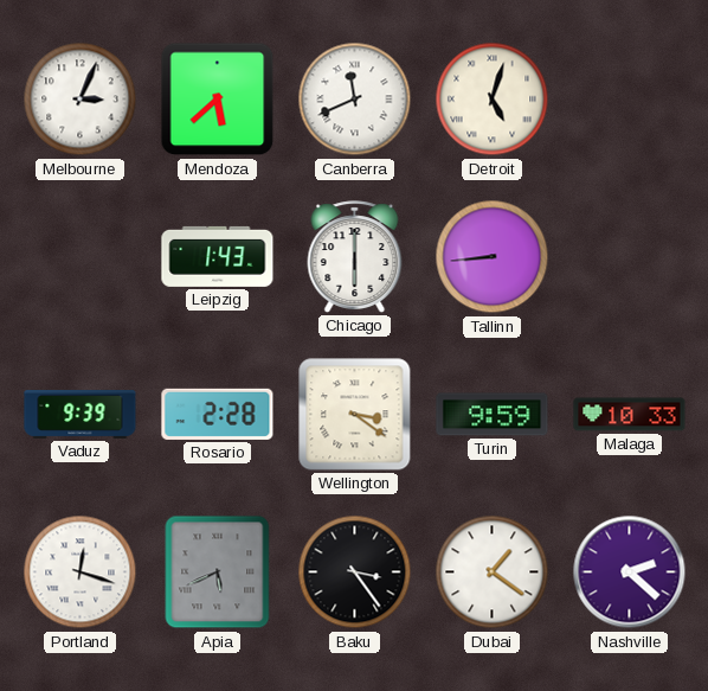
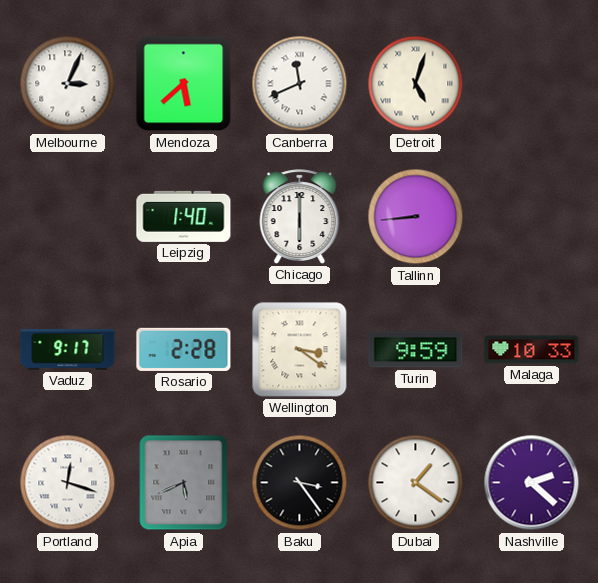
Leipzig: 1:43 -> 1:40
Vaduz: 9:39 -> 9:17
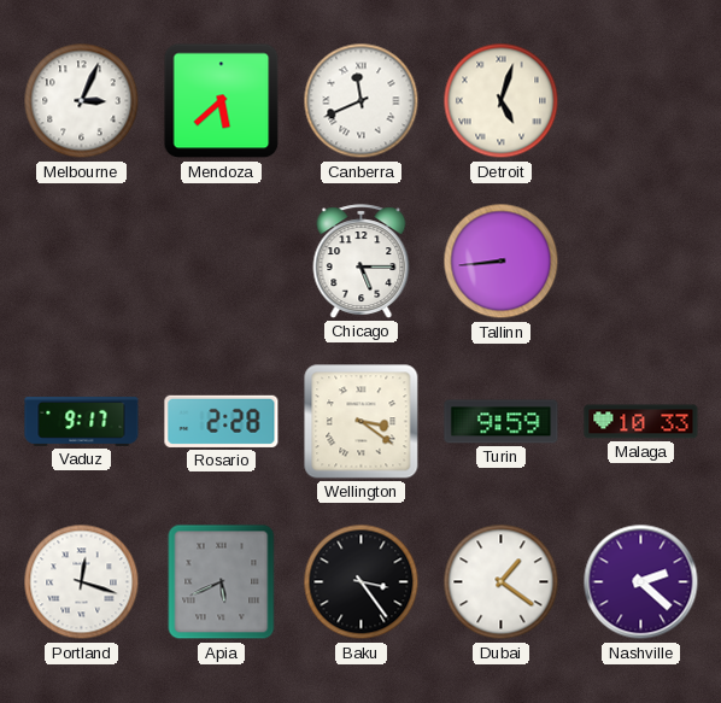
Leipzig: 1:40 -> none
Chicago: 6:00 -> 5:15
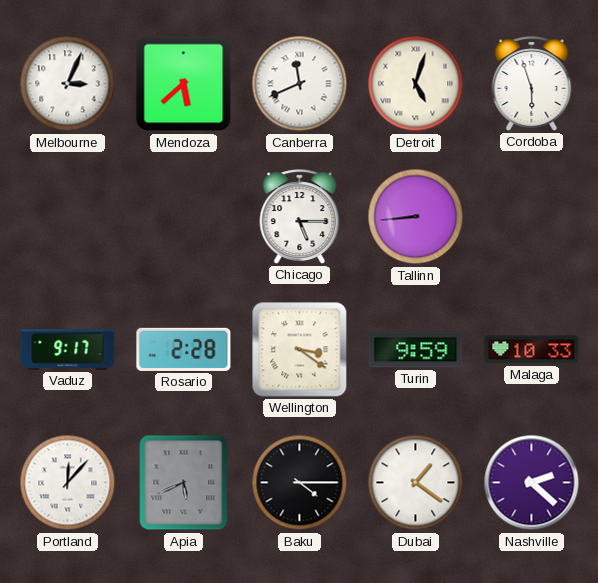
Cordoba: none -> 5:57
Portland: 12:18 -> 12:07
Baku: 3:24 -> 4:15
